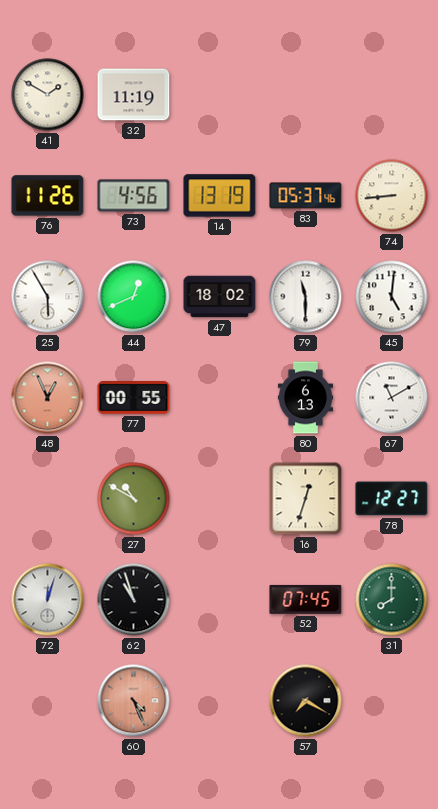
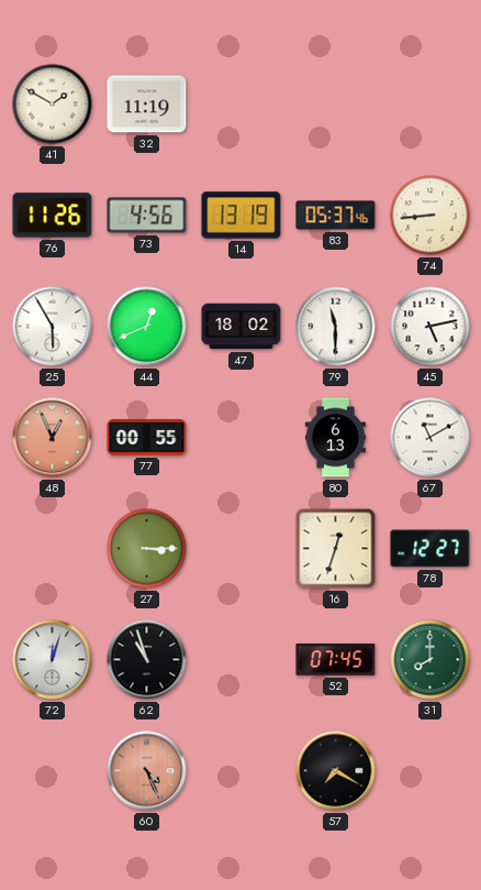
45: 5:01 -> 5:13
27: 10:50 -> 3:15
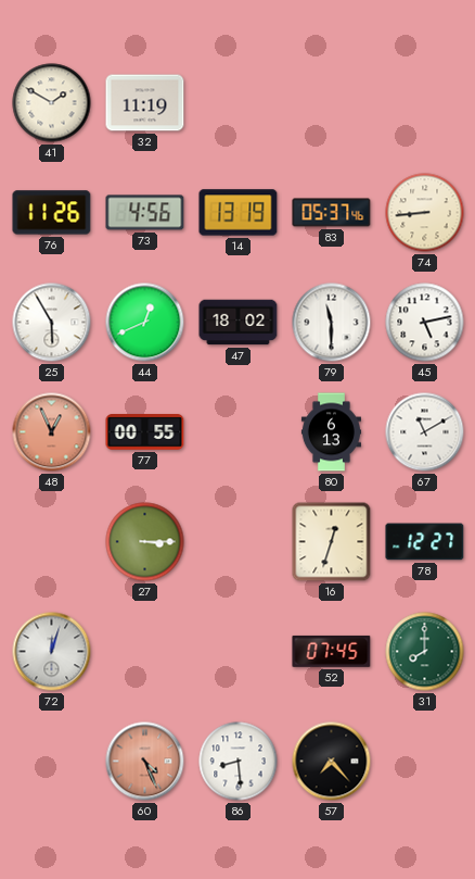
62: 10:57 -> none
86: none -> 8:29
57: 7:20 -> 7:23
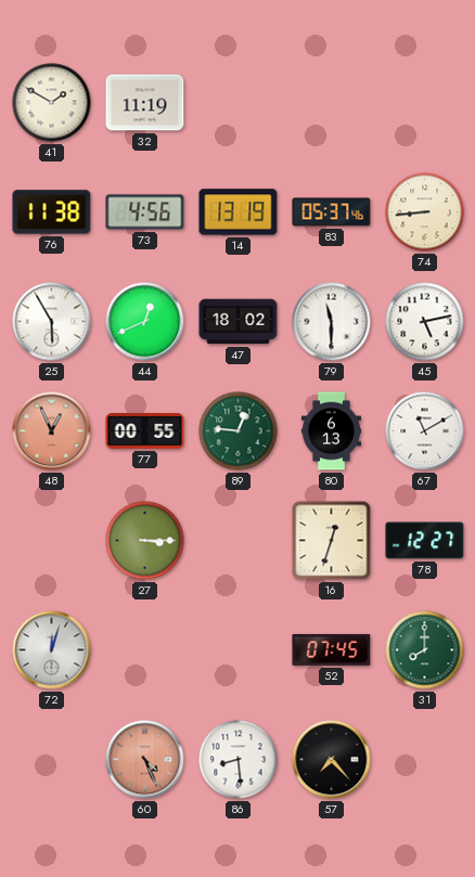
76: 11:26 -> 11:38
89: none -> 12:46
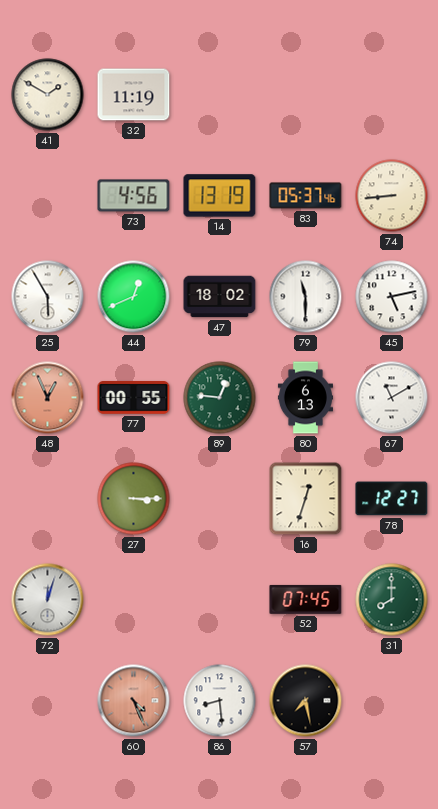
76: 11:38 -> none
57: 7:23 -> 7:28
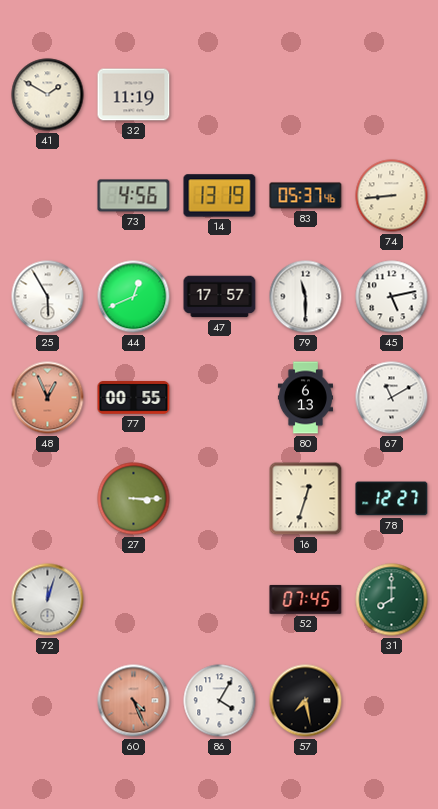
47: 18:02 -> 17:57
89: 12:46 -> none
86: 8:29 -> 4:05
